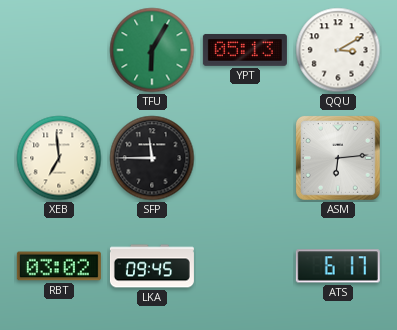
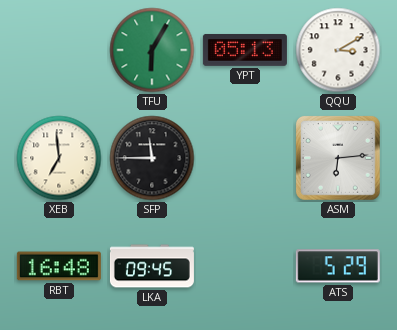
RBT: 03:02 -> 16:48
ATS: 6:17 -> 5:29
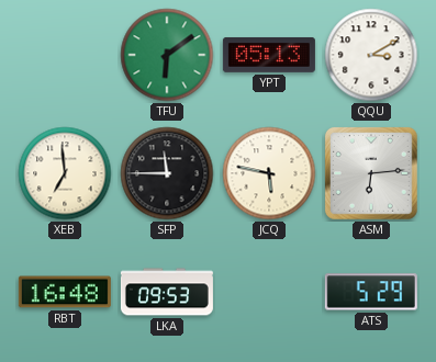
TFU: 6:05 -> 6:09
JCQ: none -> 5:47
LKA: 09:45 -> 09:53
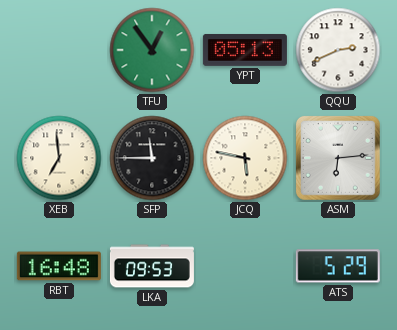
TFU: 6:09 -> 12:54
QQU: 3:10 -> 2:41
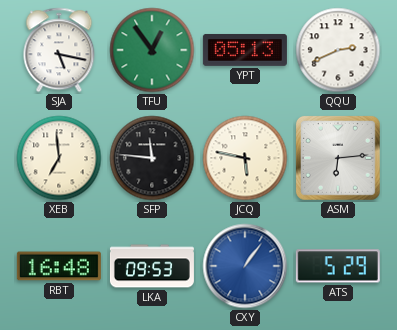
SJA: none -> 5:17
SFP: 11:45 -> 11:46
CXY: none -> 1:06
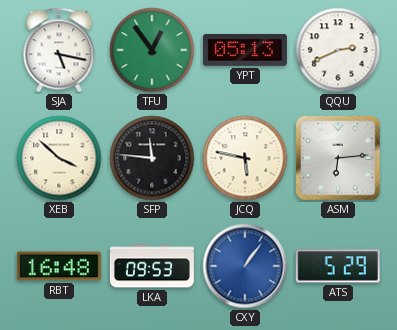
XEB: 6:59 -> 3:52
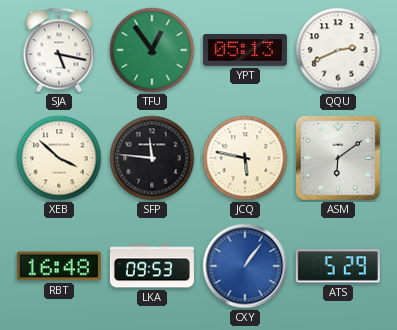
ASM: 6:14 -> 6:09
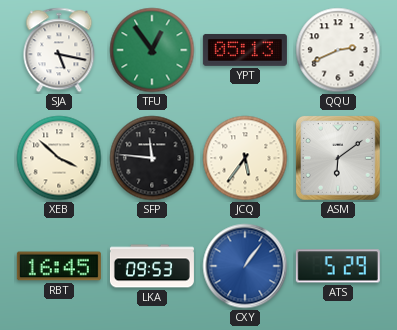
JCQ: 5:47 -> 5:36
RBT: 16:48 -> 16:45
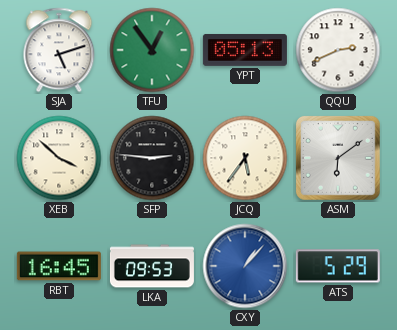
SJA: 5:17 -> 5:12
SFP: 11:46 -> 2:46
CXY: 1:06 -> 1:07
